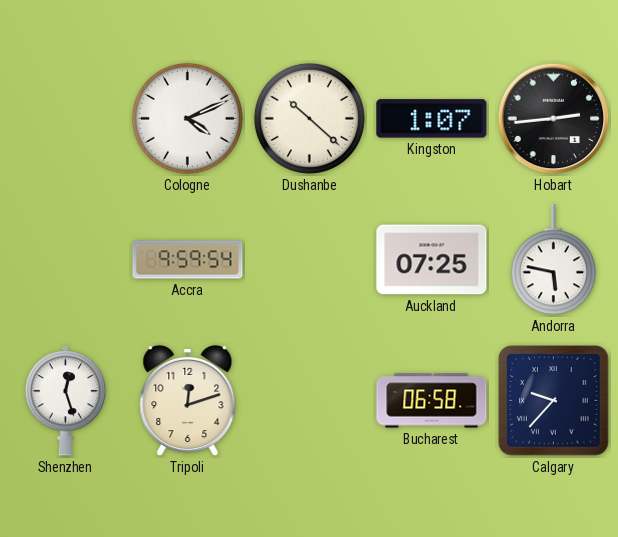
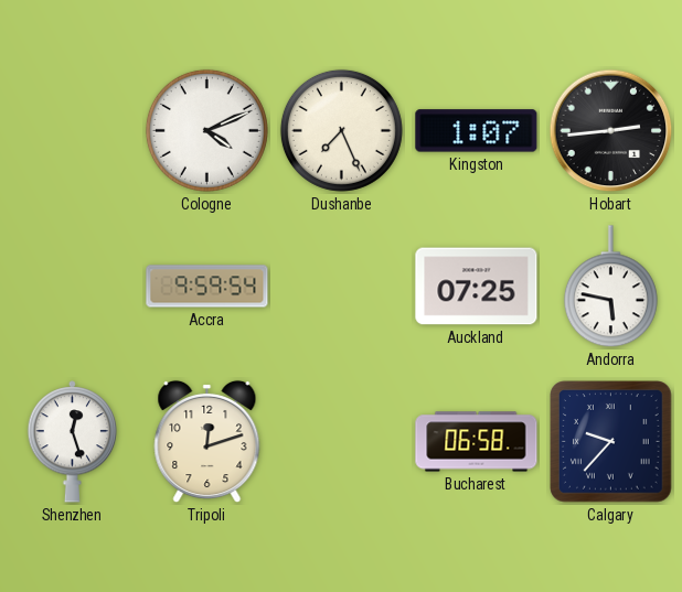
Dushanbe: 10:22 -> 7:26
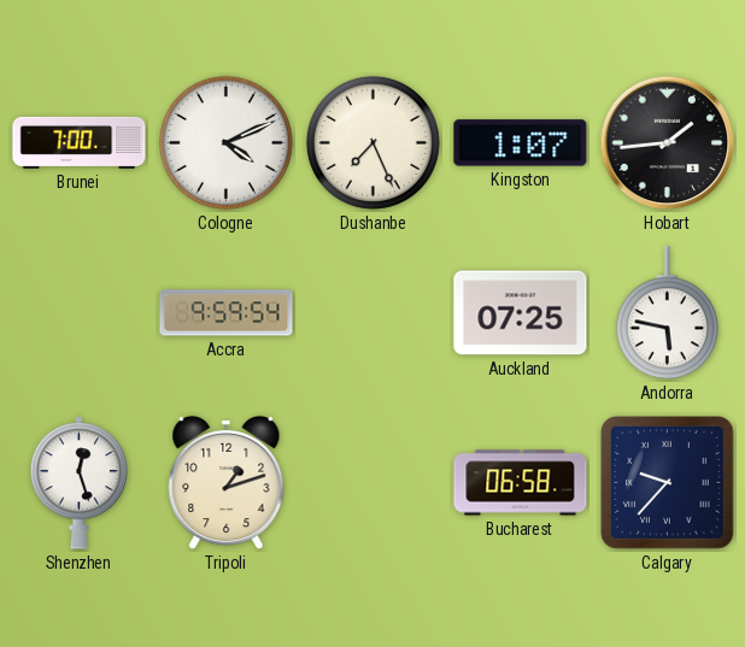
Brunei: none -> 7:00
Hobart: 2:44 -> 1:44
Tripoli: 12:12 -> 1:12
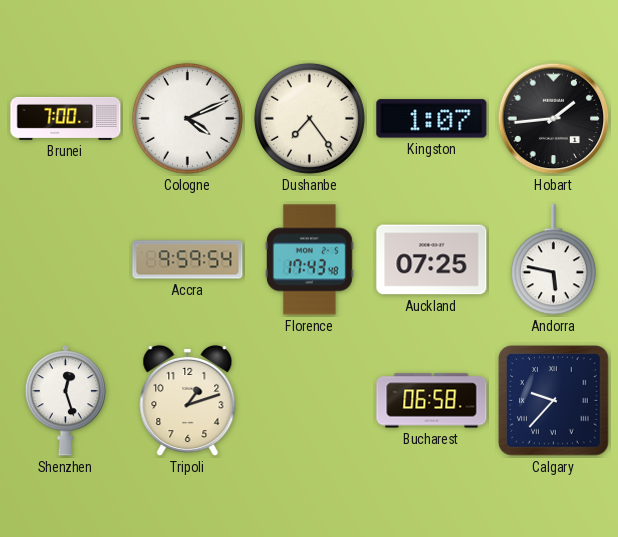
Dushanbe: 7:26 -> 7:24
Florence: none -> 17:43
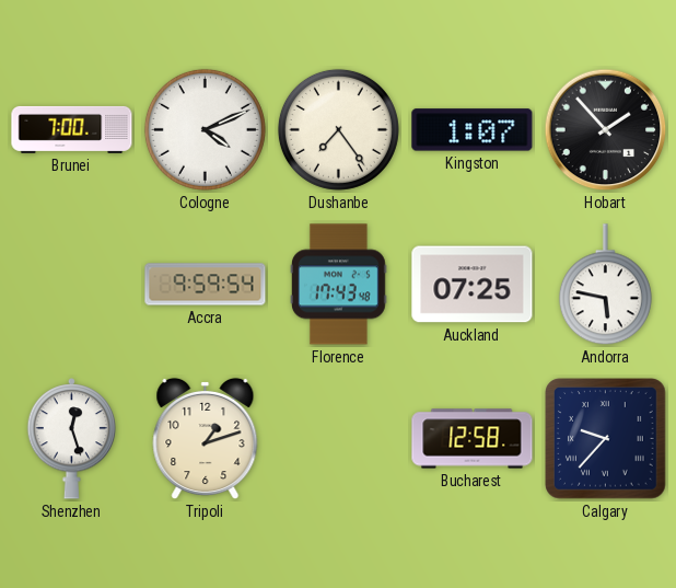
Hobart: 1:44 -> 1:53
Bucharest: 06:58 -> 12:58
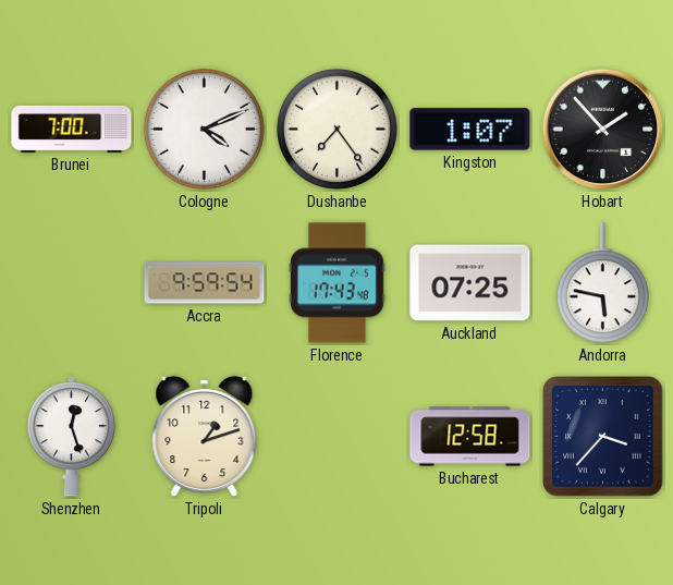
Calgary: 9:37 -> 3:37
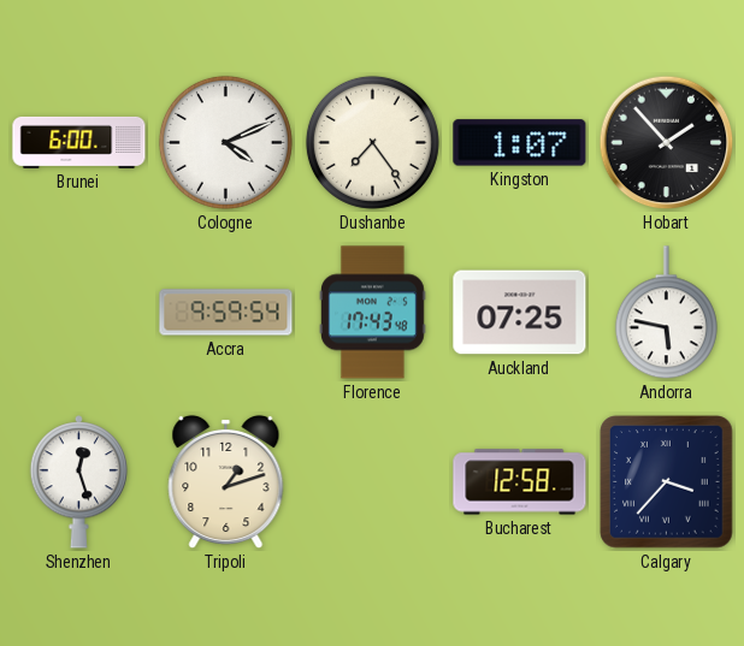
Brunei: 7:00 -> 6:00
